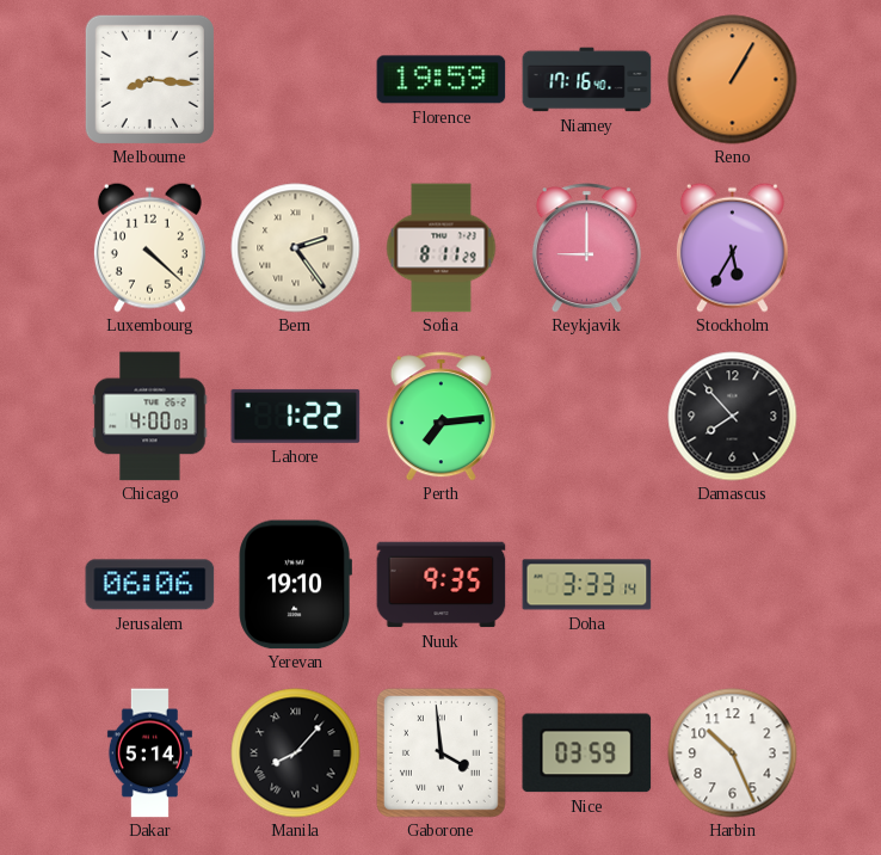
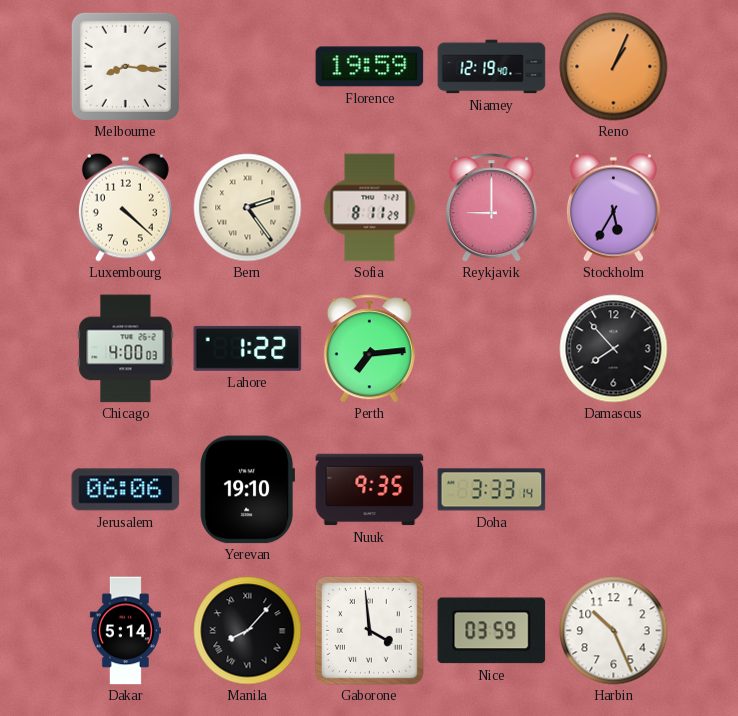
Niamey: 17:16 -> 12:19
Reno: 1:05 -> 1:04
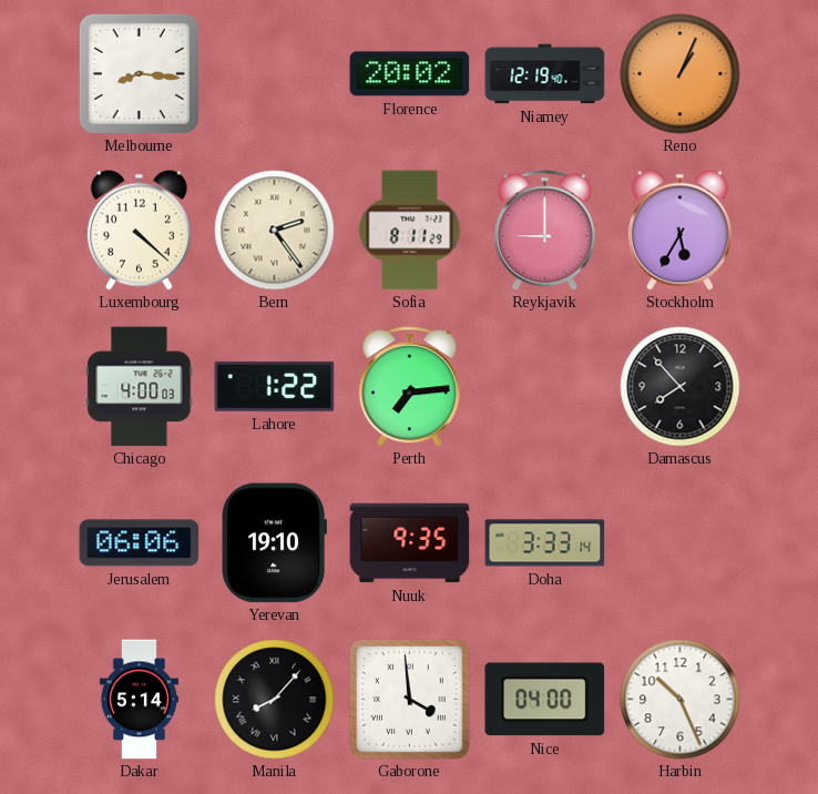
Florence: 19:59 -> 20:02
Nice: 03:59 -> 04:00
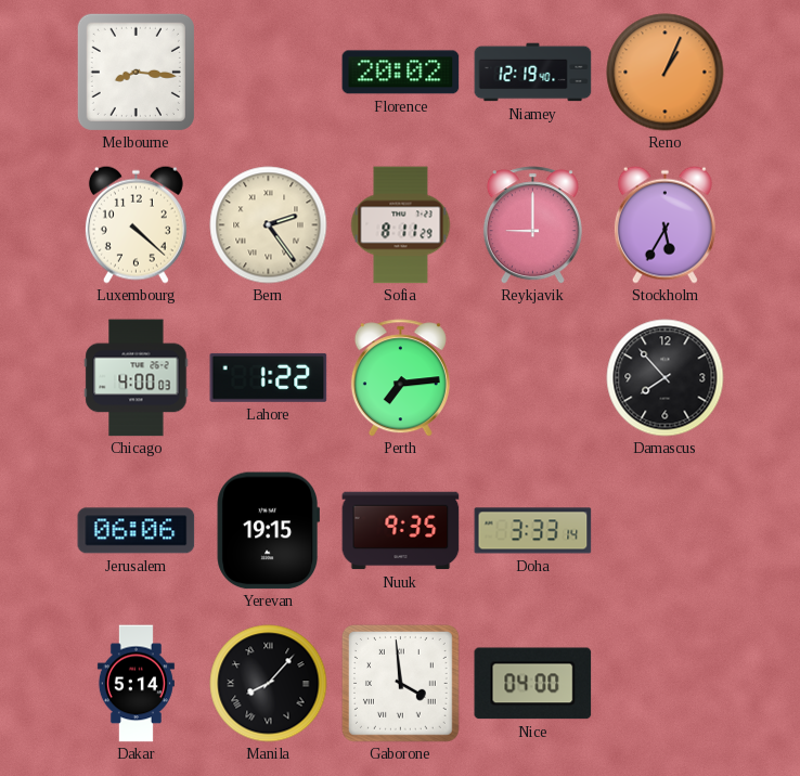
Yerevan: 19:10 -> 19:15
Harbin: 10:26 -> none
